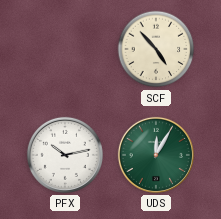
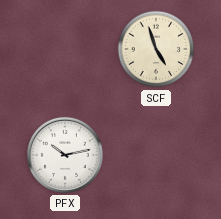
SCF: 4:53 -> 4:57
UDS: 12:05 -> none
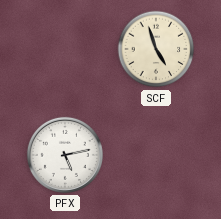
PFX: 10:13 -> 5:13
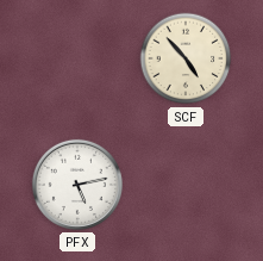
SCF: 4:57 -> 4:53
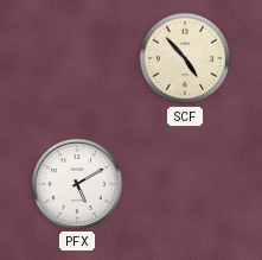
PFX: 5:13 -> 5:10
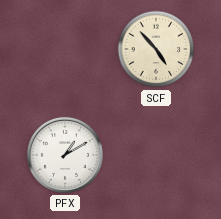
PFX: 5:10 -> 1:10
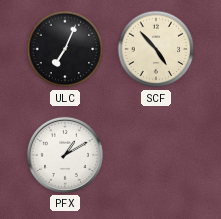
ULC: none -> 7:04
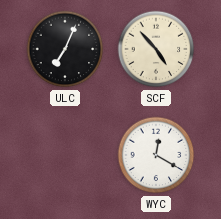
PFX: 1:10 -> none
WYC: none -> 12:20
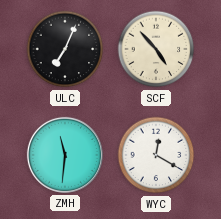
ZMH: none -> 11:31
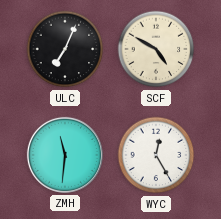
SCF: 4:53 -> 4:50
WYC: 12:20 -> 12:25
